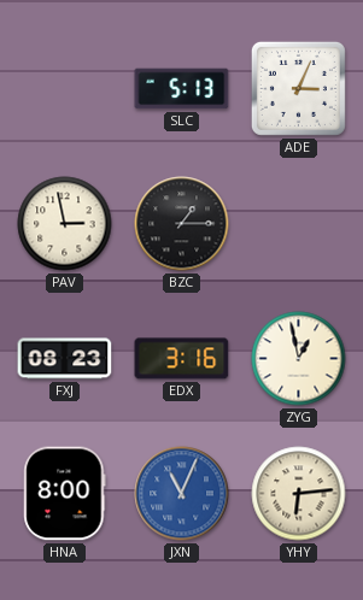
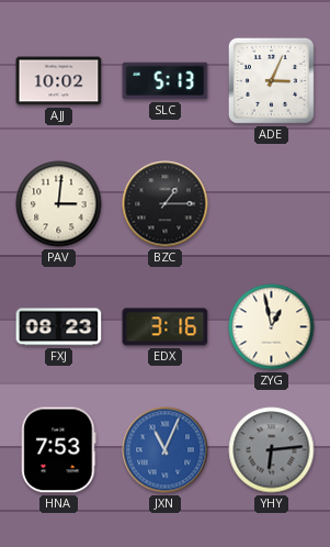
AJJ: none -> 10:02
PAV: 2:58 -> 3:01
HNA: 8:00 -> 7:53
YHY dial: cream -> grey
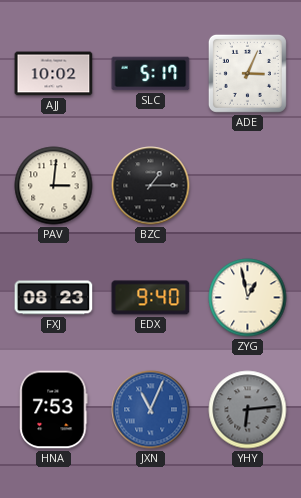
SLC: 5:13 -> 5:17
EDX: 3:16 -> 9:40
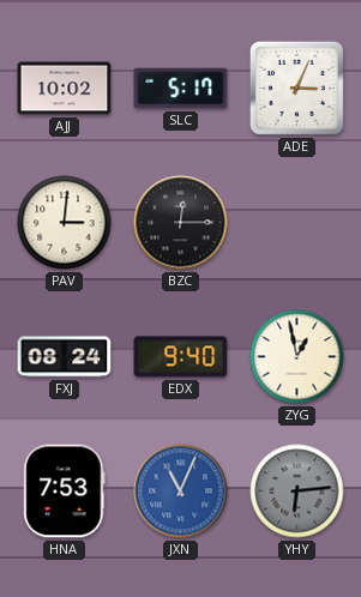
BZC: 1:15 -> 12:15
FXJ: 08:23 -> 08:24
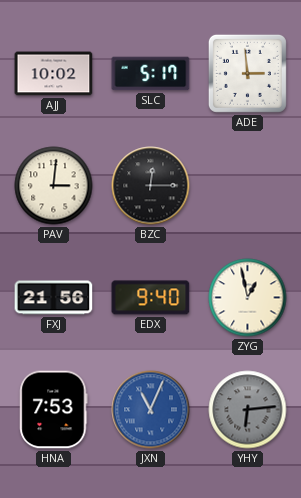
ADE: 3:04 -> 2:59
FXJ: 08:24 -> 21:56
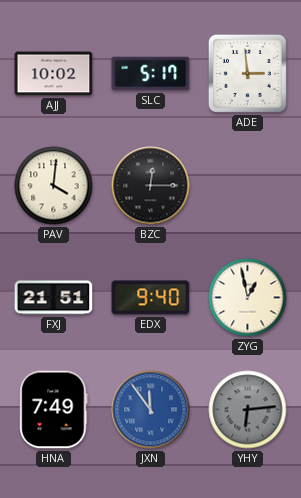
PAV: 3:01 -> 4:01
FXJ: 21:56 -> 21:51
HNA: 7:53 -> 7:49
JXN: 11:04 -> 11:54
